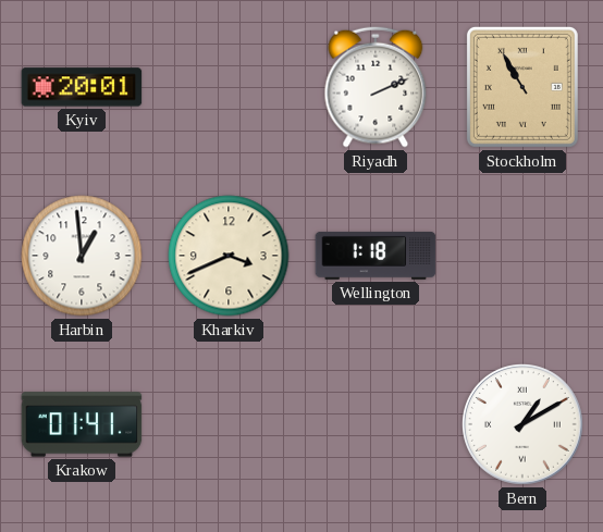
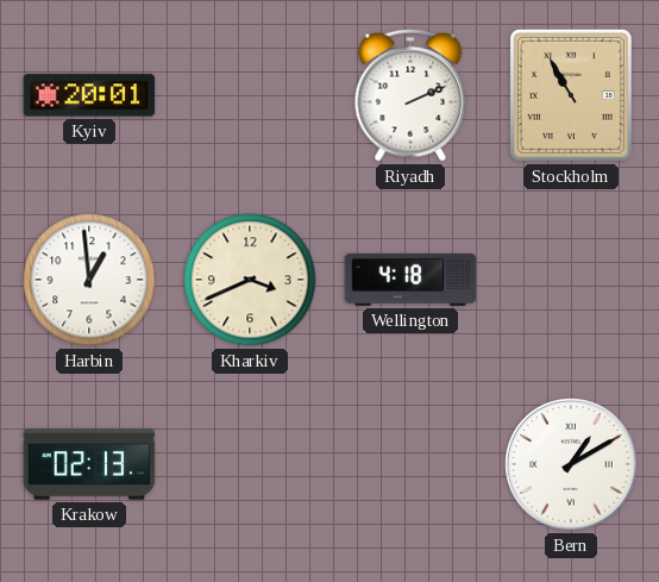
Wellington: 1:18 -> 4:18
Krakow: 01:41 -> 02:13
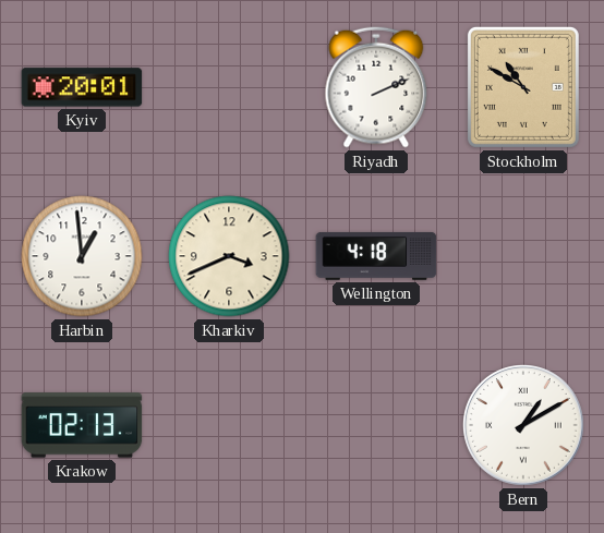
Stockholm: 10:55 -> 10:50
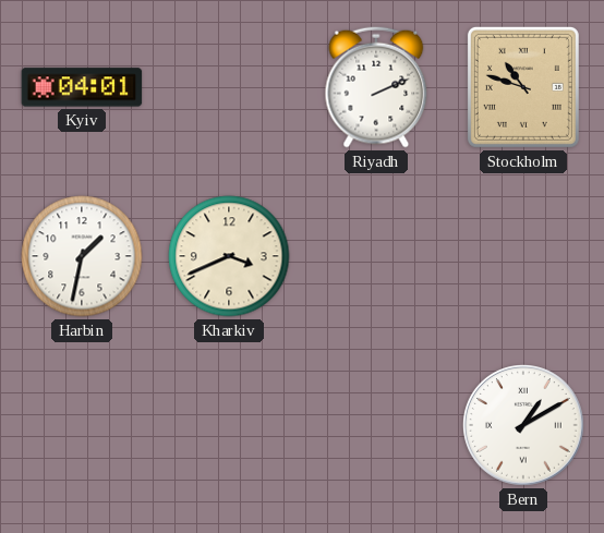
Kyiv: 20:01 -> 04:01
Stockholm: 10:50 -> 10:48
Harbin: 12:59 -> 1:32
Wellington: 4:18 -> none
Krakow: 02:13 -> none
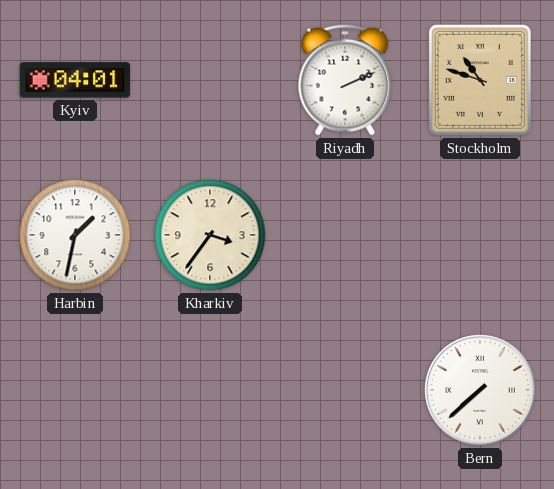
Kharkiv: 3:41 -> 3:36
Bern: 1:10 -> 7:38
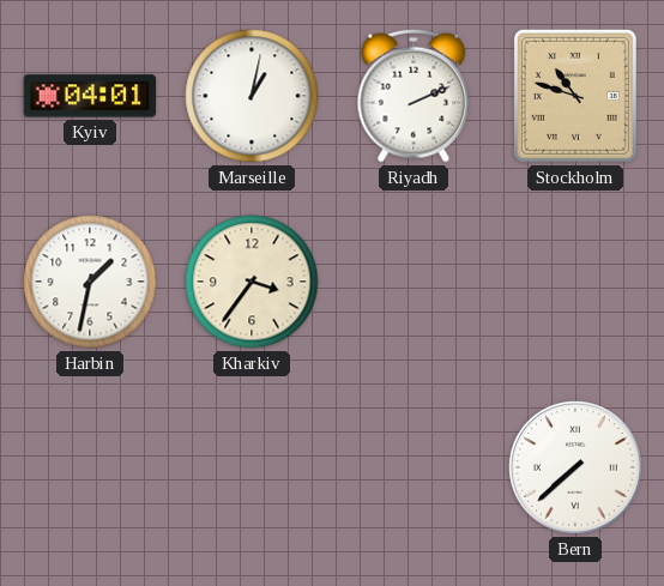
Marseille: none -> 1:02
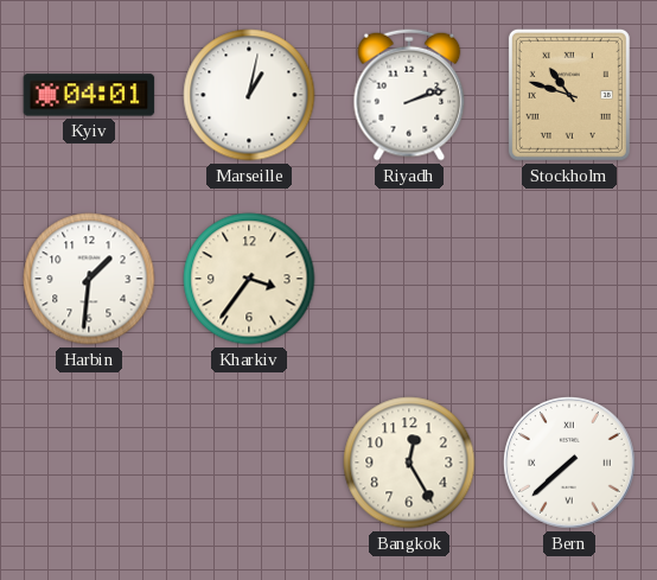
Riyadh: 2:11 -> 2:12
Harbin: 1:32 -> 1:31
Bangkok: none -> 12:25
